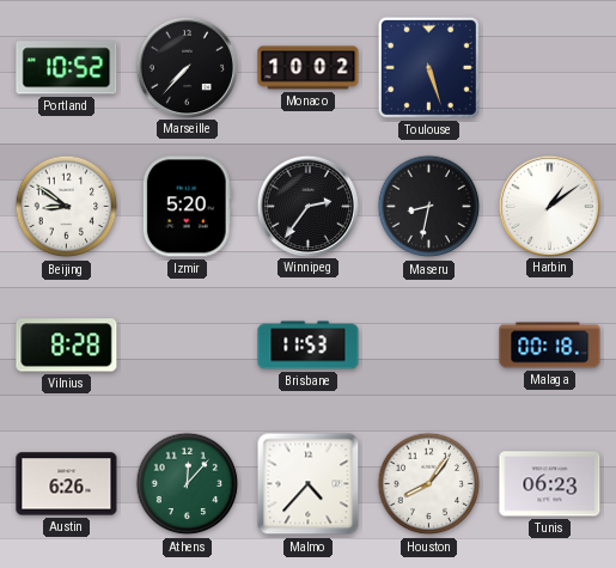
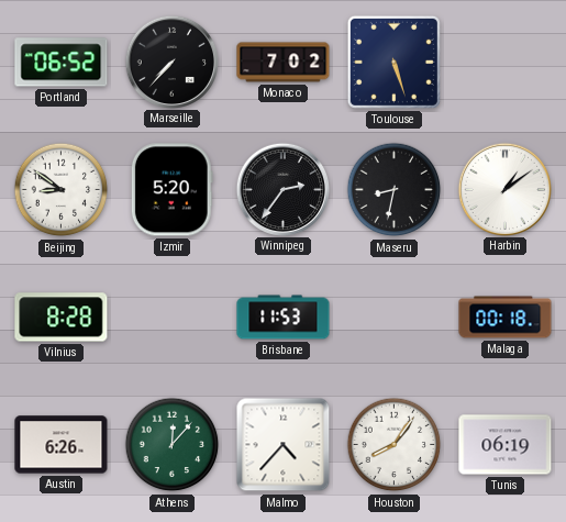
Portland: 10:52 -> 06:52
Monaco: 10:02 -> 7:02
Tunis: 06:23 -> 06:19
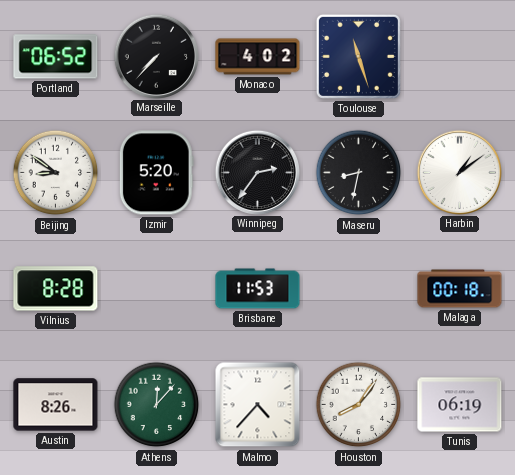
Monaco: 7:02 -> 4:02
Toulouse: 5:27 -> 11:27
Austin: 6:26 -> 8:26
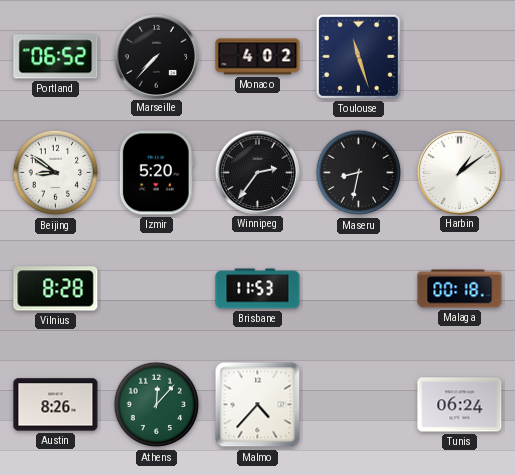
Houston: 8:06 -> none
Tunis: 06:19 -> 06:24
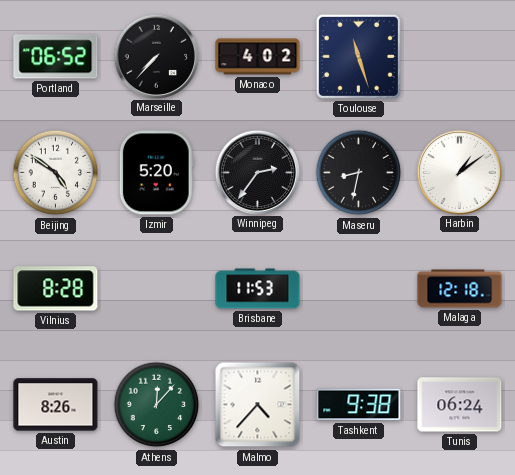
Beijing: 8:51 -> 4:51
Malaga: 00:18 -> 12:18
Tashkent: none -> 9:38
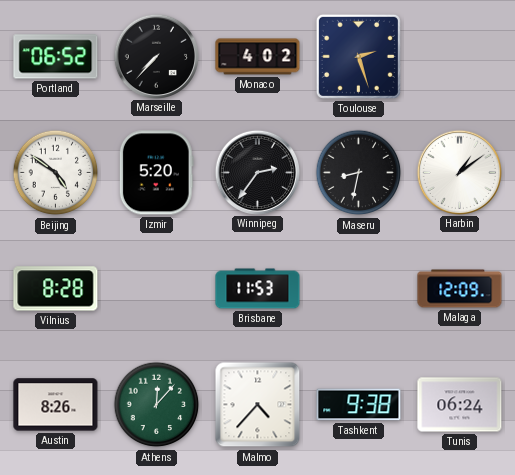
Toulouse: 11:27 -> 2:27
Malaga: 12:18 -> 12:09
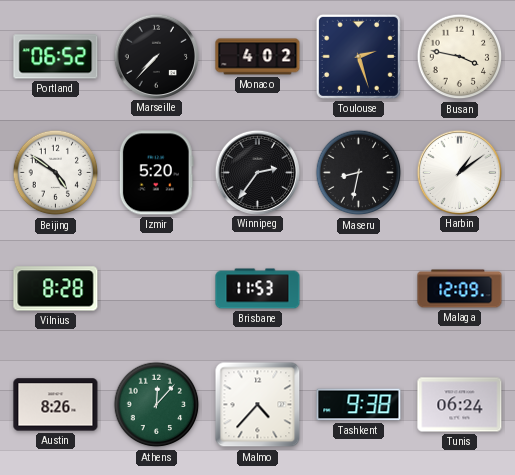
Busan: none -> 3:47
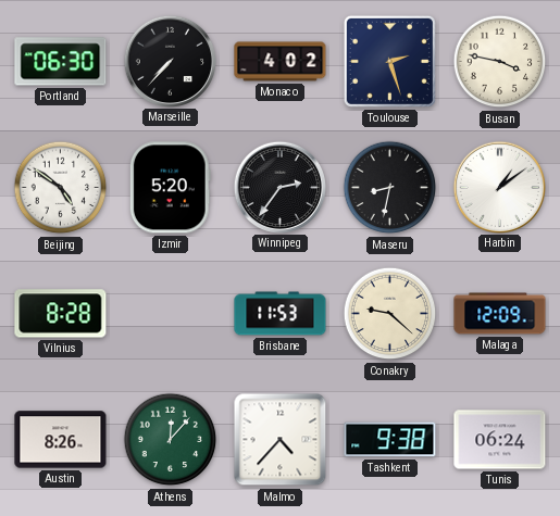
Portland: 06:52 -> 06:30
Conakry: none -> 9:22
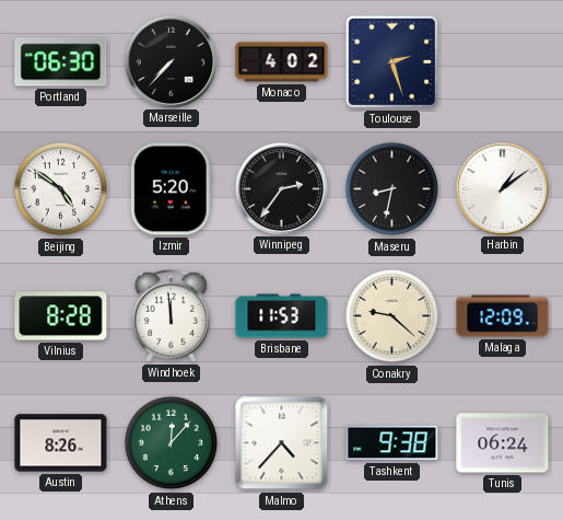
Busan: 3:47 -> none
Windhoek: none -> 11:59
